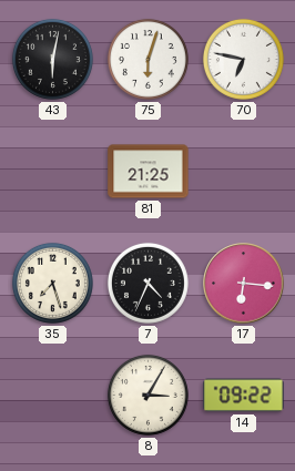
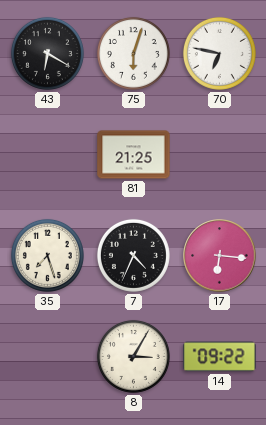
43: 6:02 -> 6:20
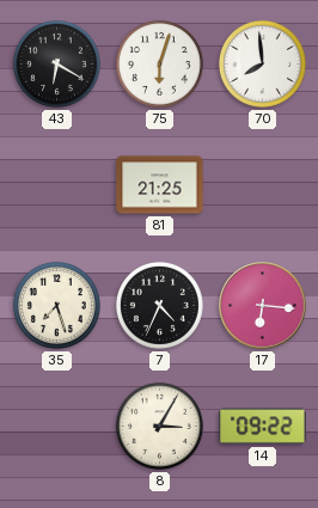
70: 6:47 -> 7:59
